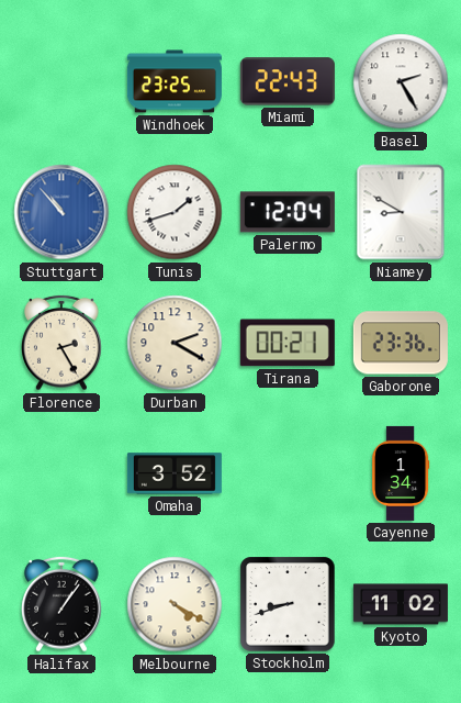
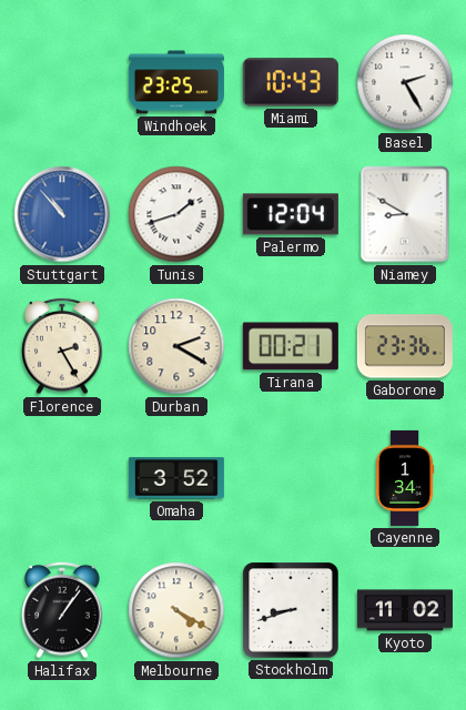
Miami: 22:43 -> 10:43
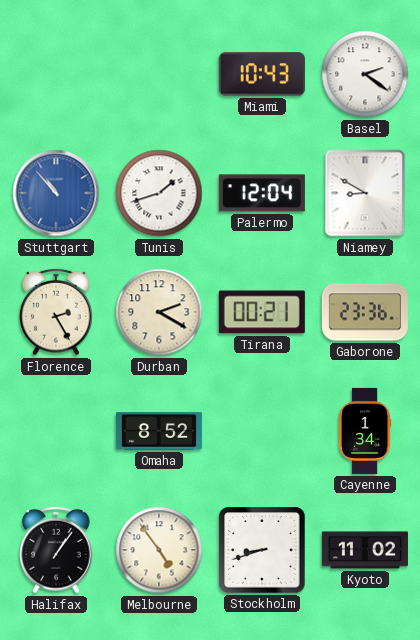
Windhoek: 23:25 -> none
Basel: 2:25 -> 2:21
Omaha: 3:52 -> 8:52
Melbourne: 4:20 -> 4:54
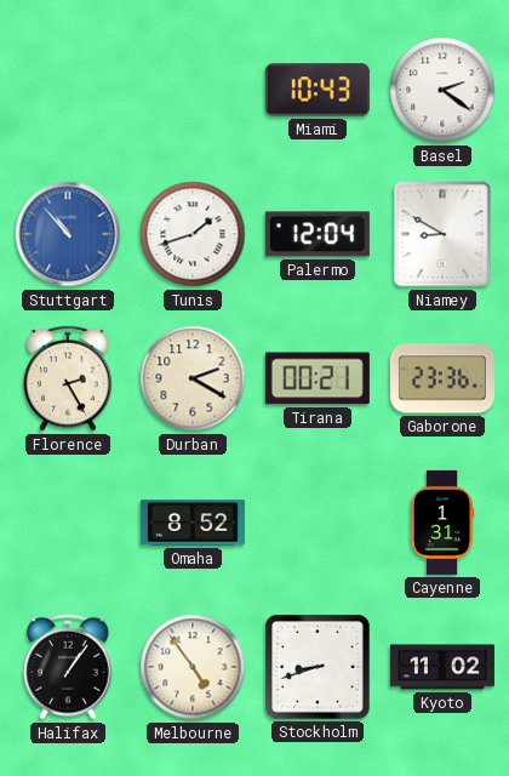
Cayenne: 1:34 -> 1:31
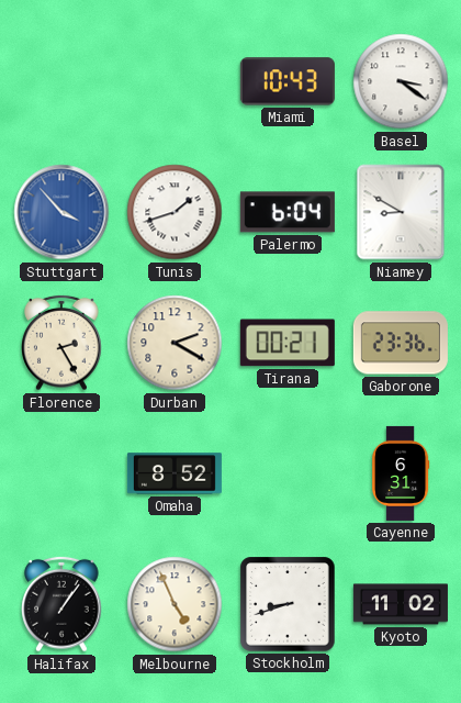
Basel: 2:21 -> 3:21
Stuttgart: 10:53 -> 3:53
Palermo: 12:04 -> 6:04
Cayenne: 1:31 -> 6:31
Melbourne: 4:54 -> 4:56
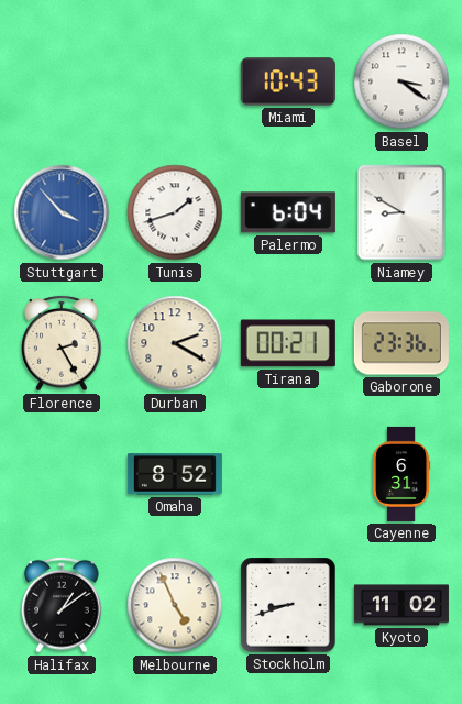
Halifax: 1:06 -> 1:09
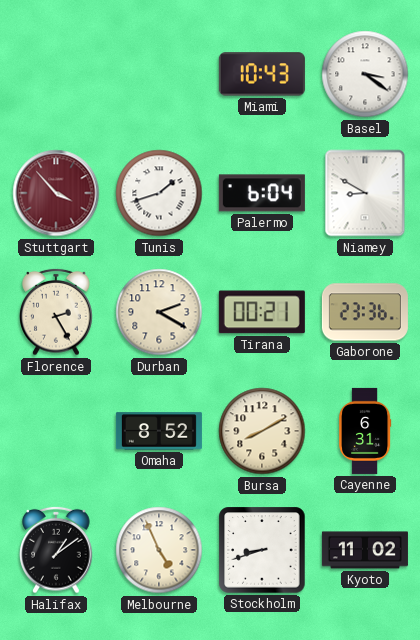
Stuttgart dial: blue -> burgundy
Bursa: none -> 8:10
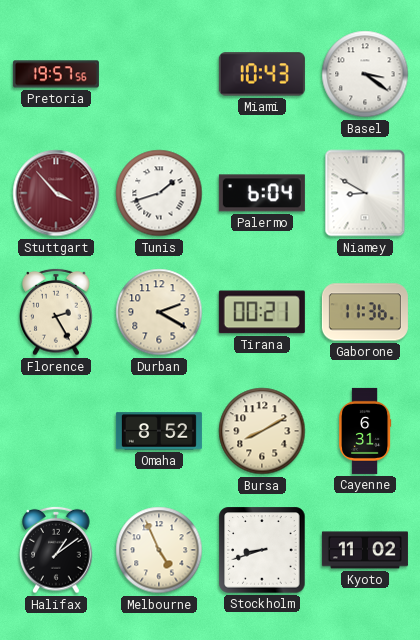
Pretoria: none -> 19:57
Gaborone: 23:36 -> 11:36
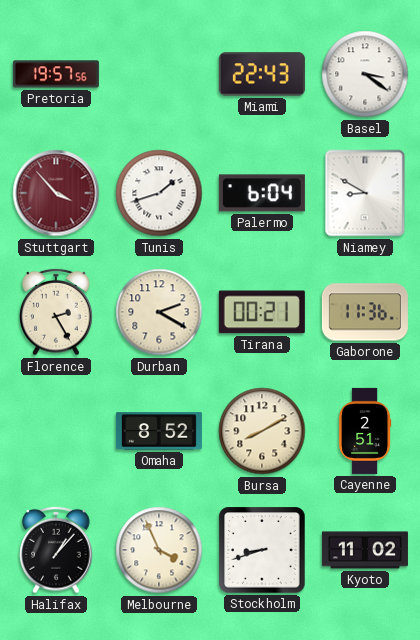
Miami: 10:43 -> 22:43
Cayenne: 6:31 -> 2:51
Halifax: 1:09 -> 1:07
Melbourne: 4:56 -> 3:56
